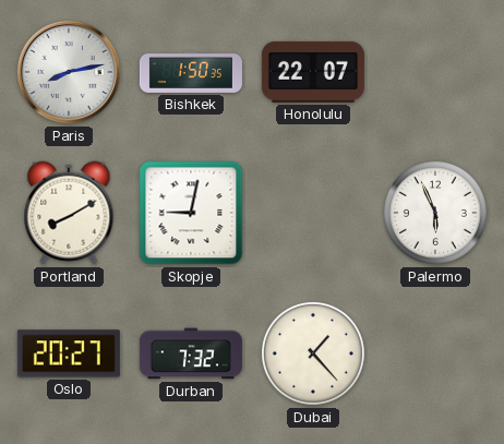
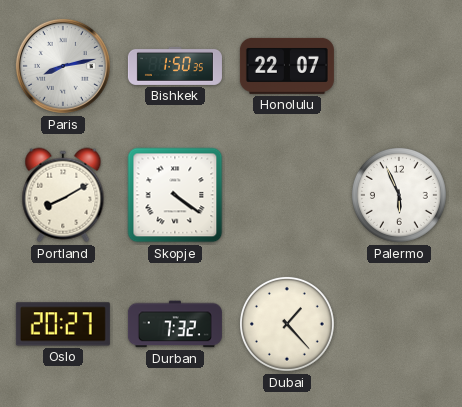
Skopje: 9:02 -> 4:21
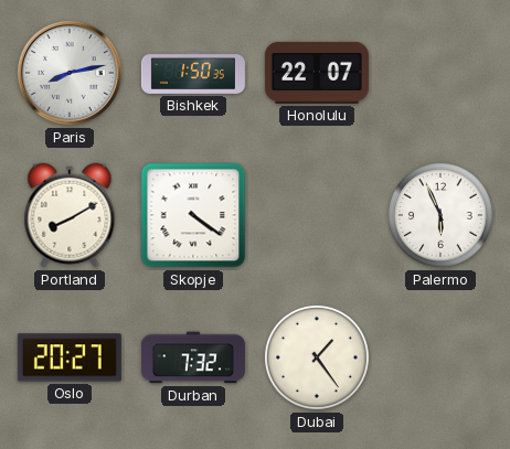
Dubai: 1:23 -> 1:24
